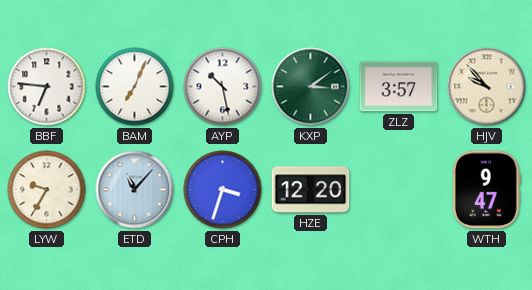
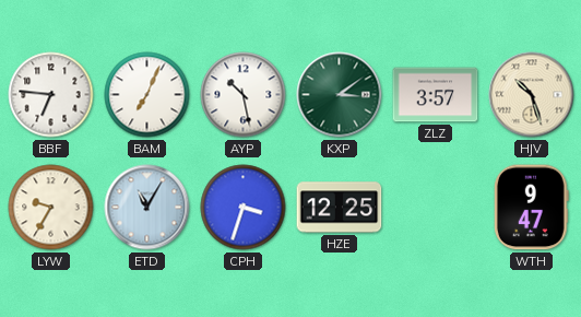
HJV: 9:53 -> 10:27
ETD: 11:07 -> 11:05
HZE: 12:20 -> 12:25
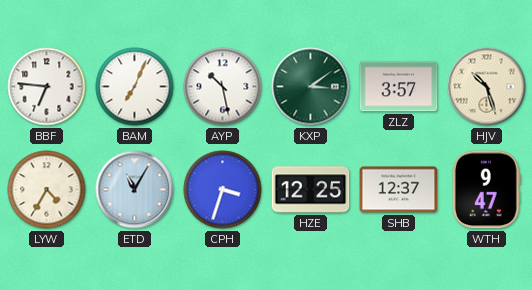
LYW: 9:35 -> 4:35
SHB: none -> 12:37
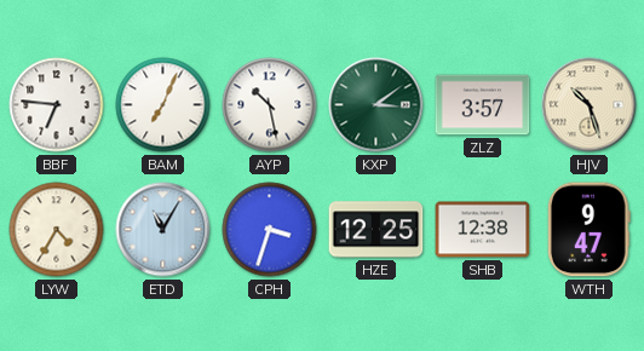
SHB: 12:37 -> 12:38
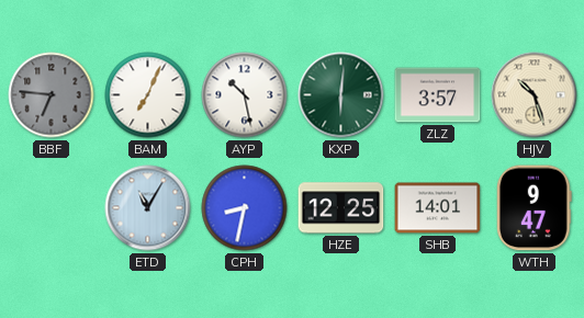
BBF dial: white -> grey
KXP: 3:09 -> 6:01
LYW: 4:35 -> none
CPH: 3:33 -> 8:32
SHB: 12:38 -> 14:01
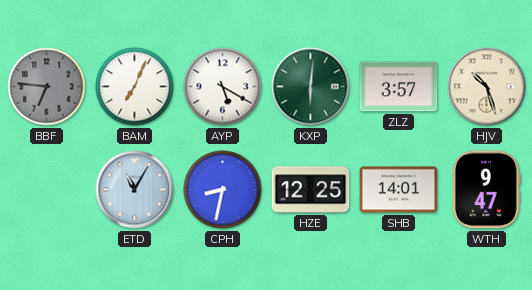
AYP: 10:28 -> 5:20
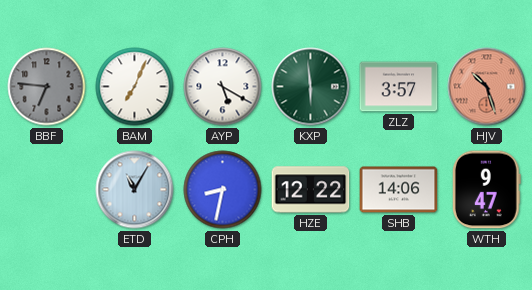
KXP: 6:01 -> 5:59
HJV dial: cream -> salmon
HZE: 12:25 -> 12:22
SHB: 14:01 -> 14:06
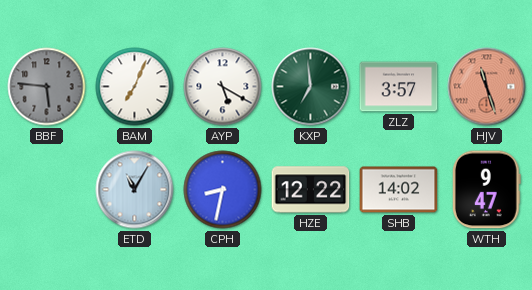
BBF: 6:46 -> 5:46
KXP: 5:59 -> 6:59
HJV: 10:27 -> 11:27
SHB: 14:06 -> 14:02
